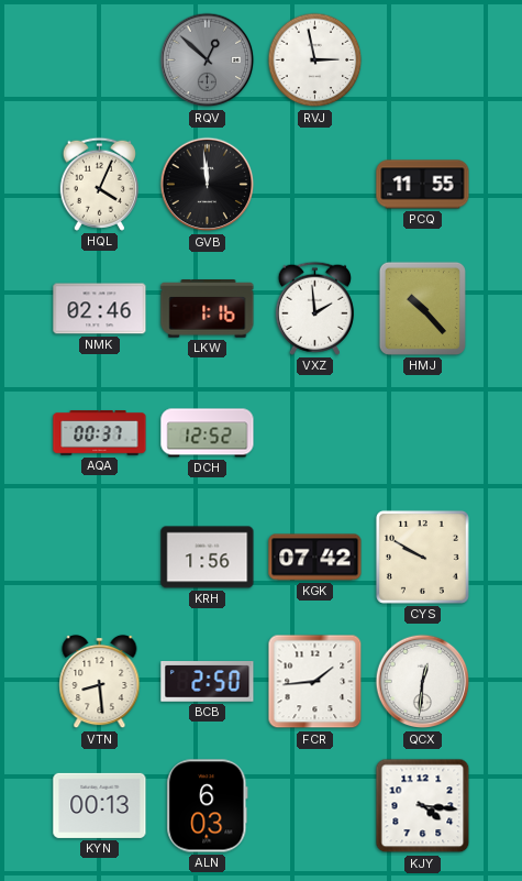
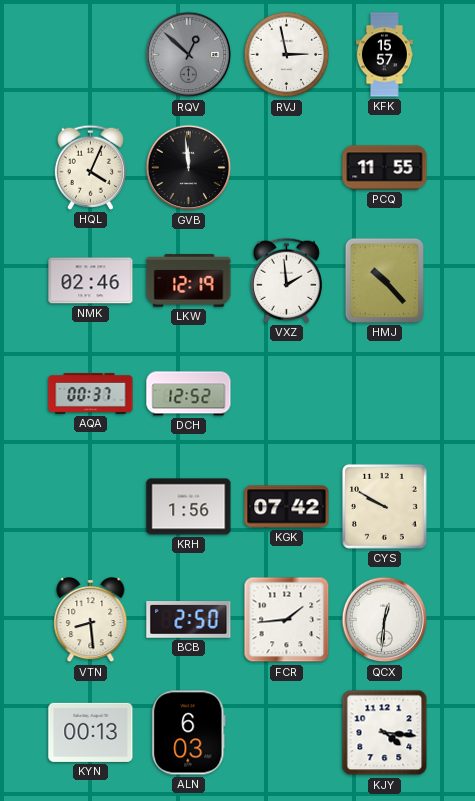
KFK: none -> 15:57
LKW: 1:16 -> 12:19
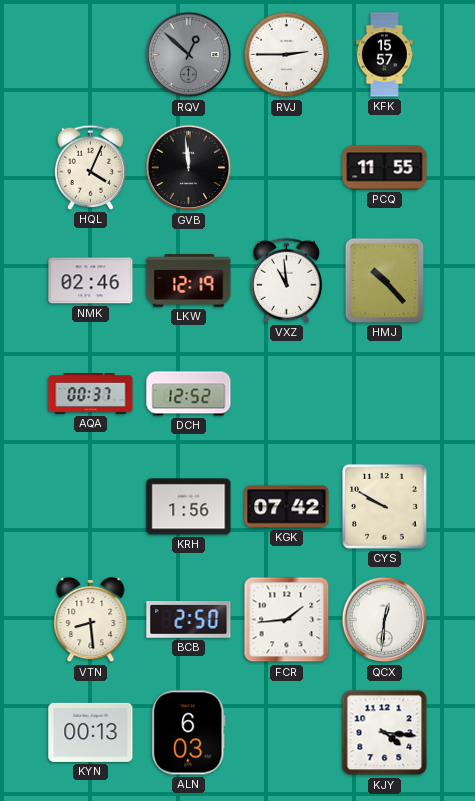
RVJ: 2:58 -> 2:45
VXZ: 1:59 -> 10:59
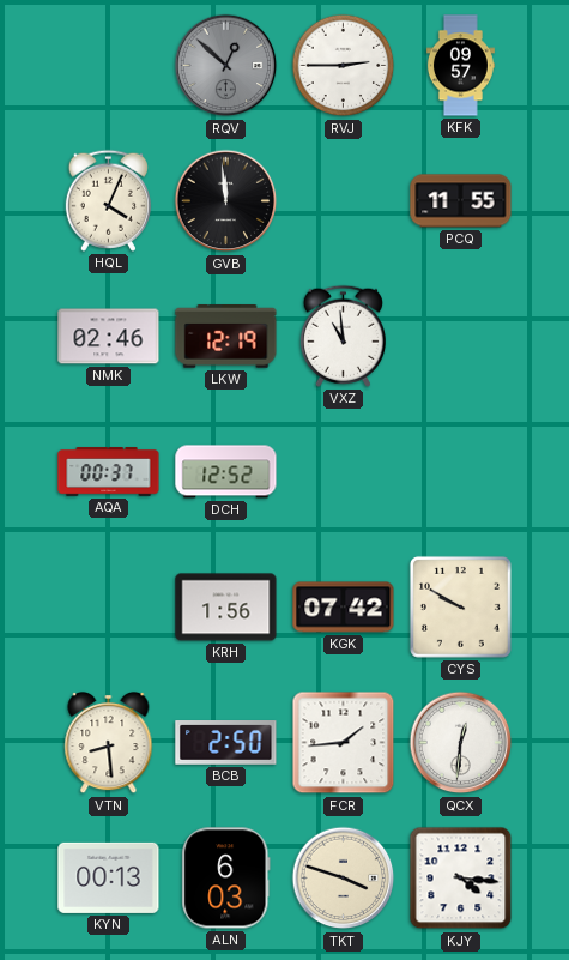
KFK: 15:57 -> 09:57
HMJ: 10:23 -> none
TKT: none -> 3:48
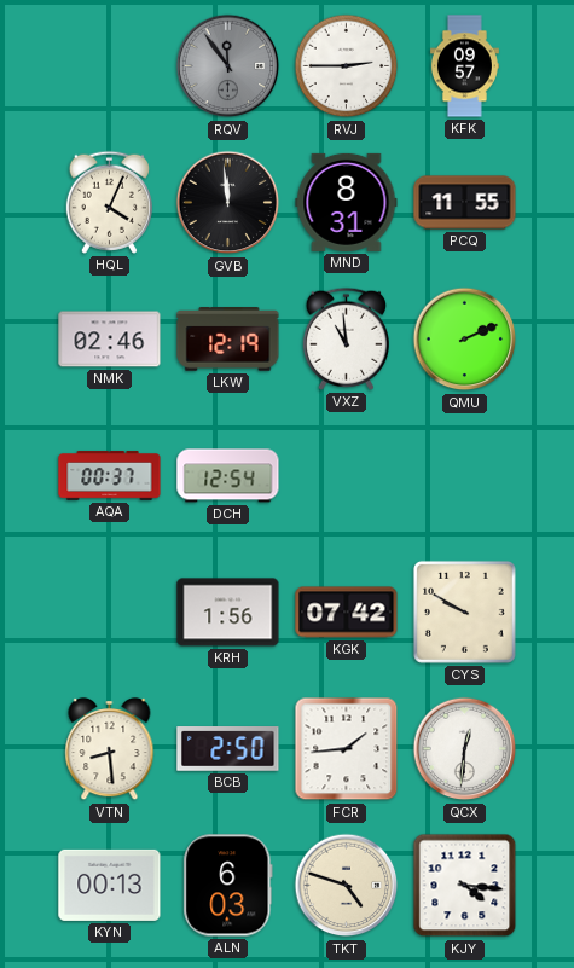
RQV: 12:52 -> 11:54
MND: none -> 8:31
QMU: none -> 2:11
DCH: 12:52 -> 12:54
TKT: 3:48 -> 4:48
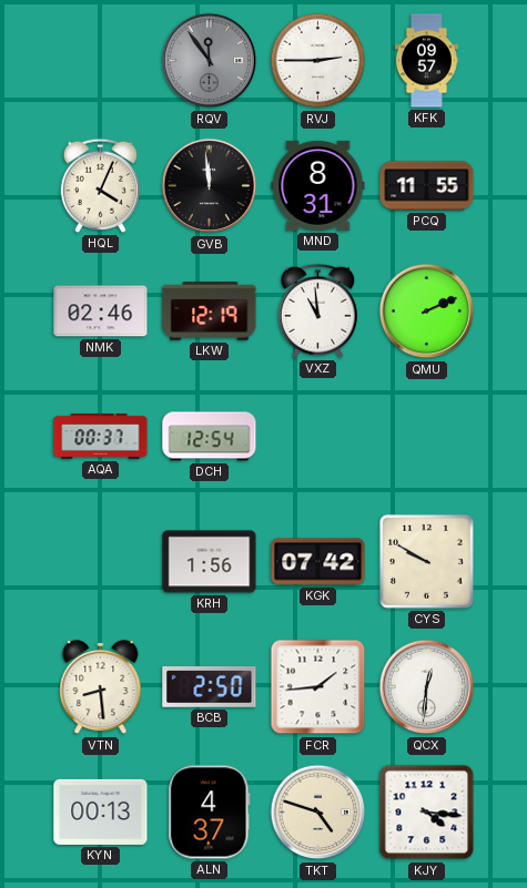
ALN: 6:03 -> 4:37
